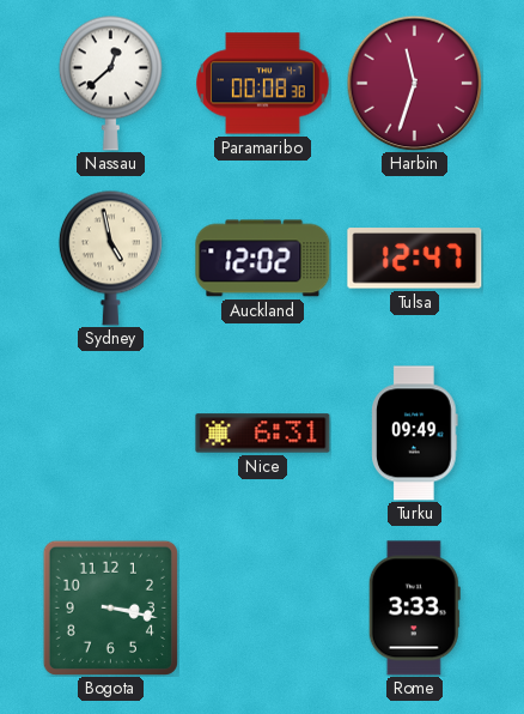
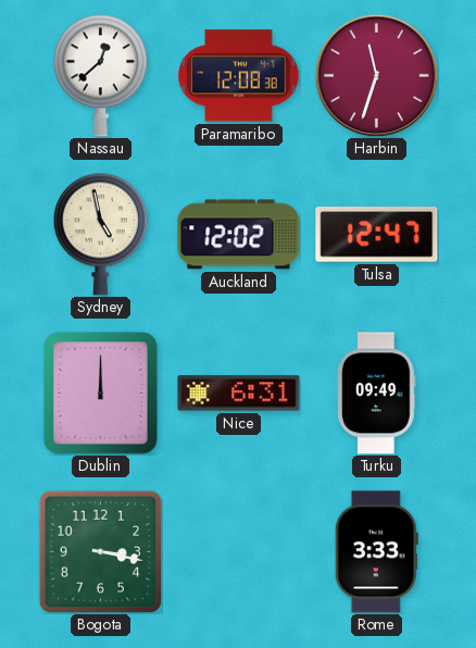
Paramaribo: 00:08 -> 12:08
Dublin: none -> 12:00
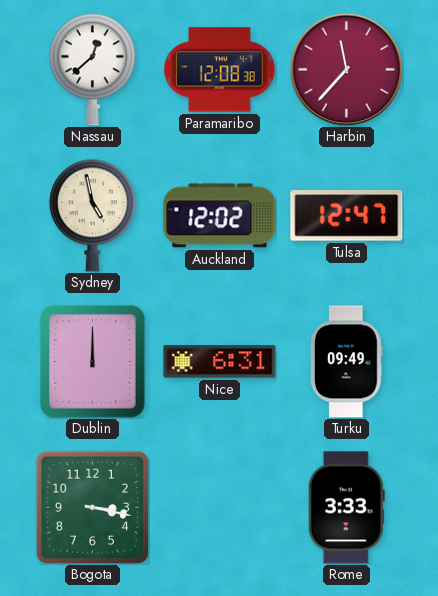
Harbin: 11:33 -> 11:37
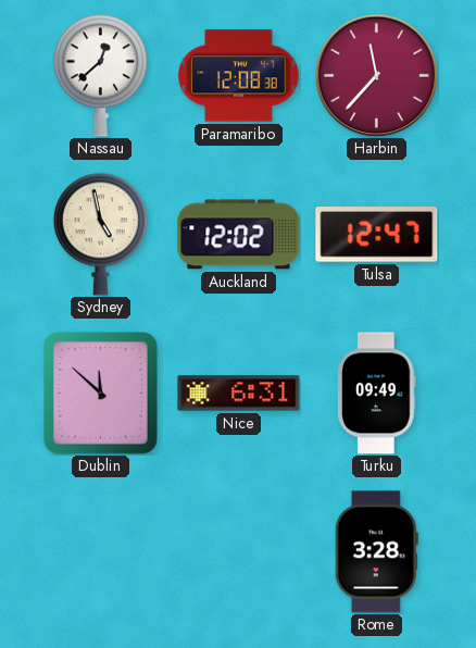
Dublin: 12:00 -> 11:52
Bogota: 3:17 -> none
Rome: 3:33 -> 3:28
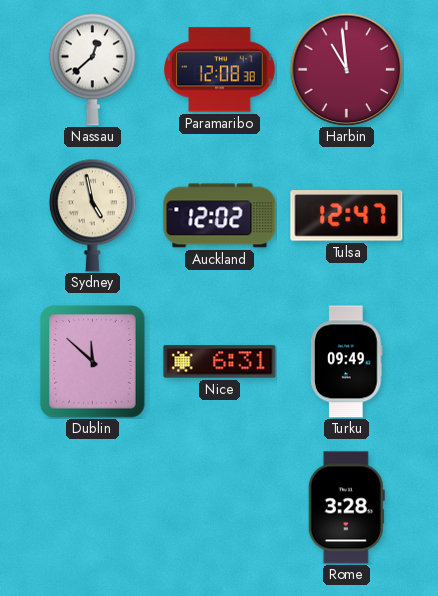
Harbin: 11:37 -> 10:59
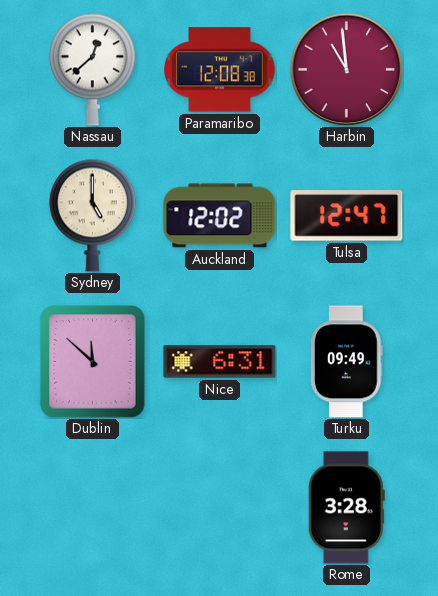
Sydney: 4:58 -> 5:00
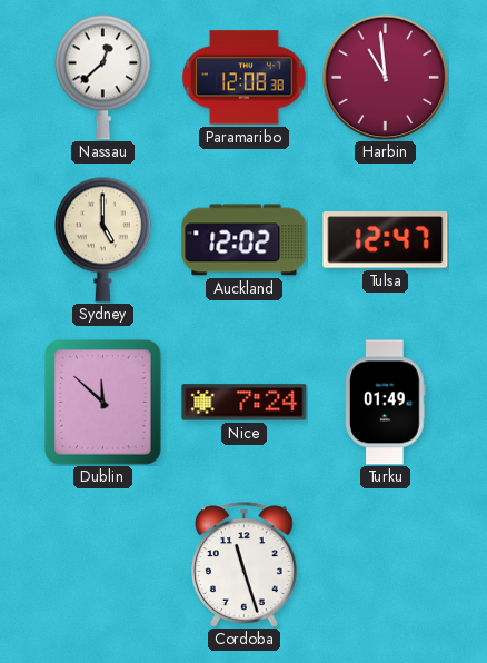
Nice: 6:31 -> 7:24
Turku: 09:49 -> 01:49
Cordoba: none -> 11:27
Rome: 3:28 -> none
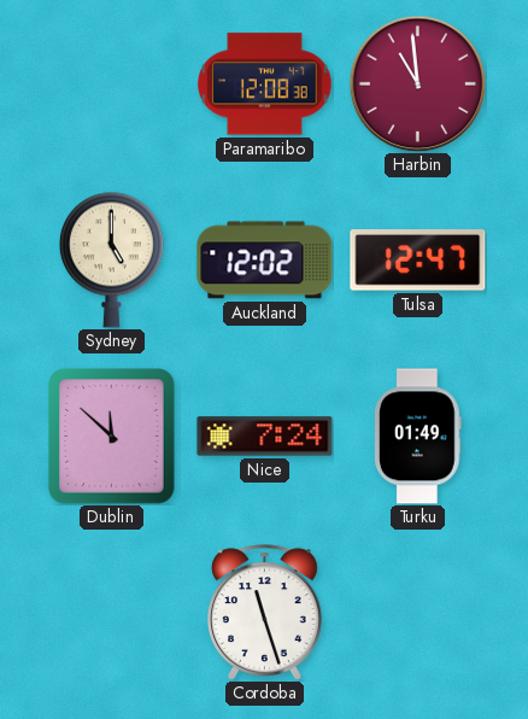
Nassau: 12:38 -> none
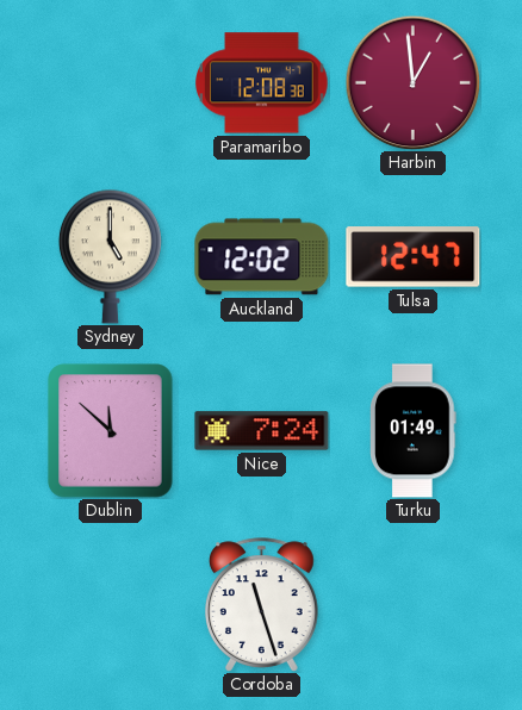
Harbin: 10:59 -> 12:59
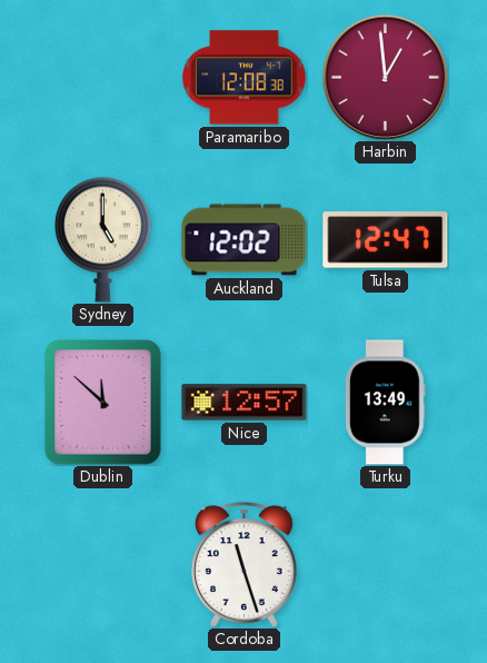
Nice: 7:24 -> 12:57
Turku: 01:49 -> 13:49
